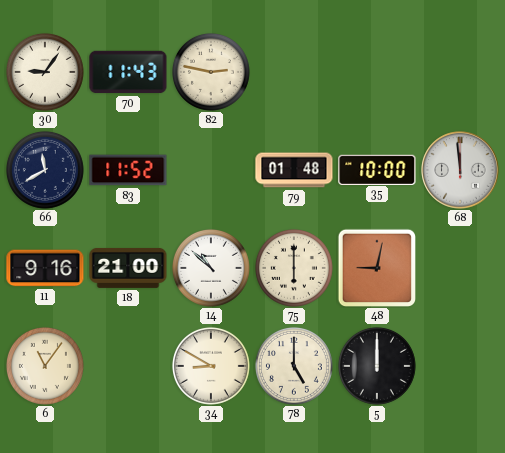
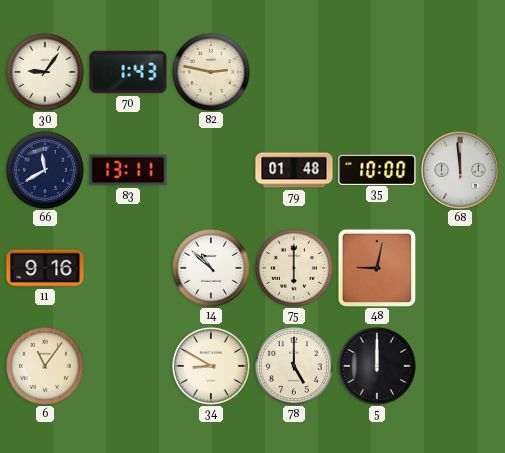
70: 11:43 -> 1:43
83: 11:52 -> 13:11
18: 21:00 -> none
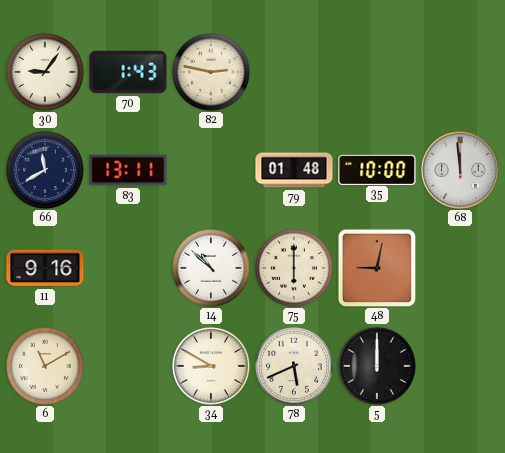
6: 11:06 -> 11:10
78: 5:00 -> 5:41
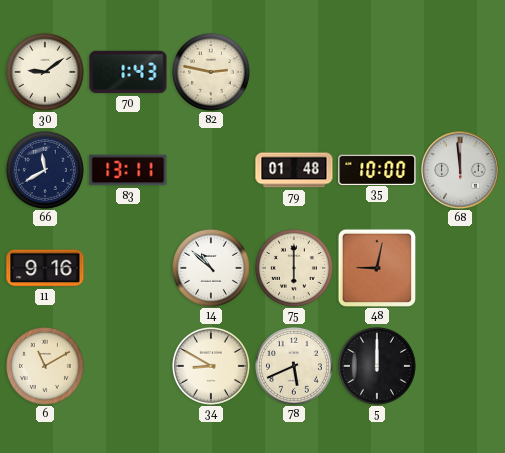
30: 9:06 -> 9:09
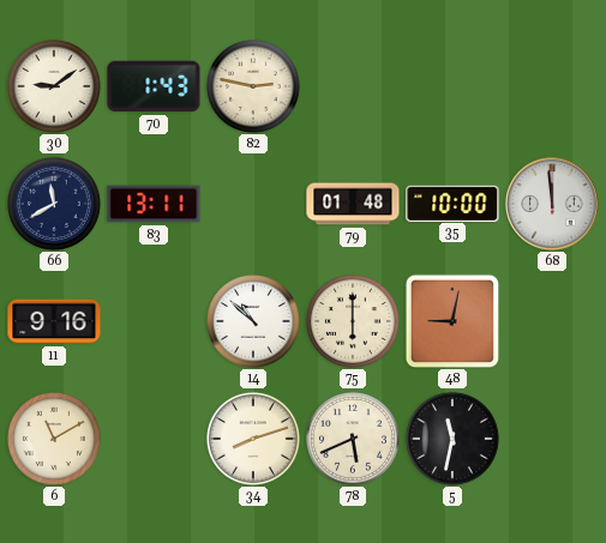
34: 8:50 -> 8:12
5: 12:00 -> 11:32
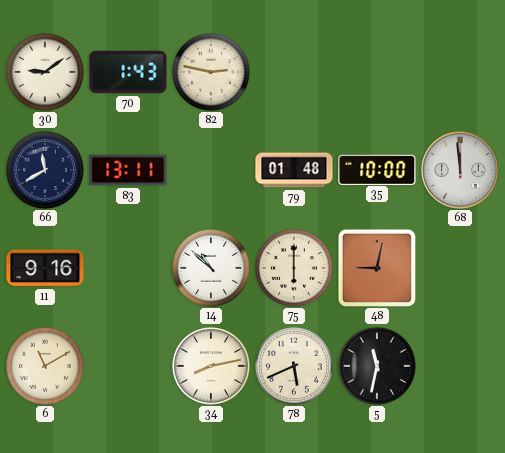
34: 8:12 -> 8:13
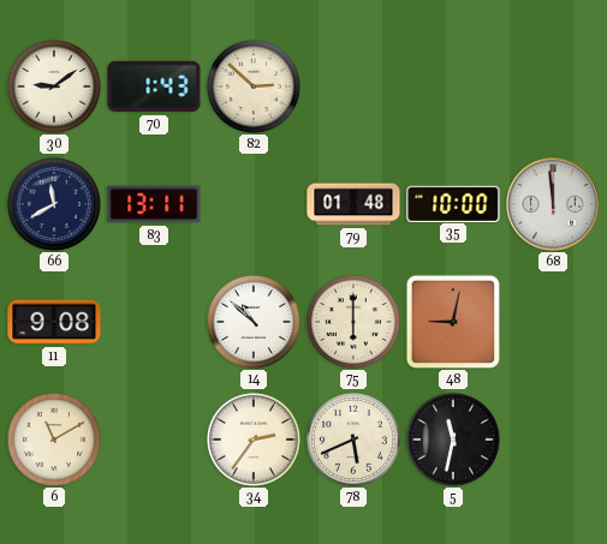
82: 2:47 -> 2:52
11: 9:16 -> 9:08
34: 8:13 -> 2:36
